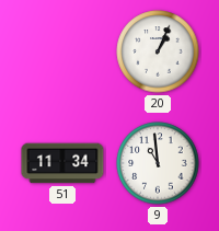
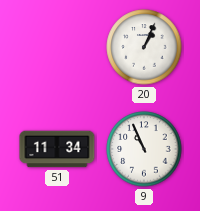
9: 10:59 -> 10:56
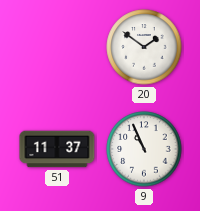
20: 1:04 -> 1:51
51: 11:34 -> 11:37
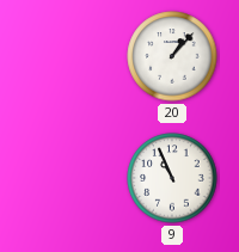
20: 1:51 -> 1:07
51: 11:37 -> none
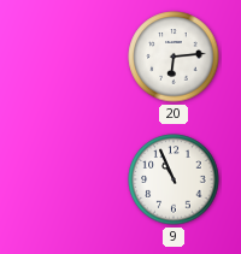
20: 1:07 -> 6:14
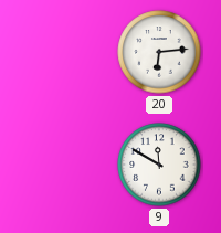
9: 10:56 -> 11:50
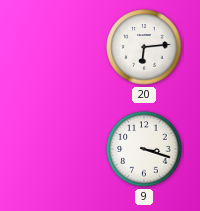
9: 11:50 -> 3:18
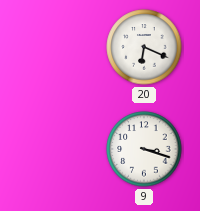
20: 6:14 -> 6:19
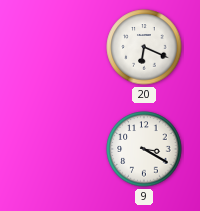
9: 3:18 -> 3:20
